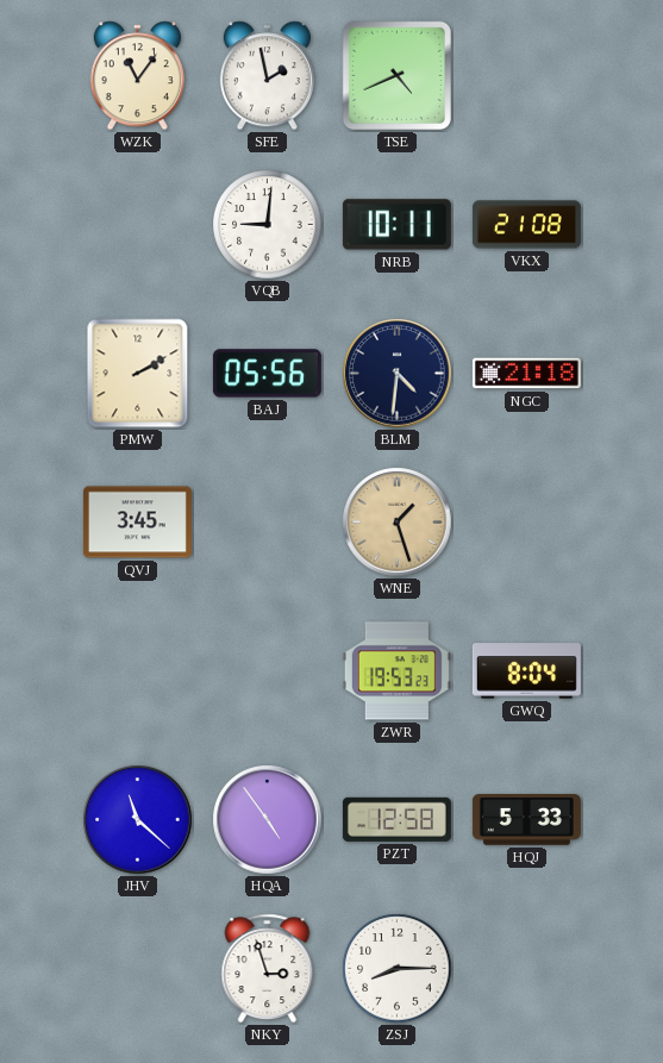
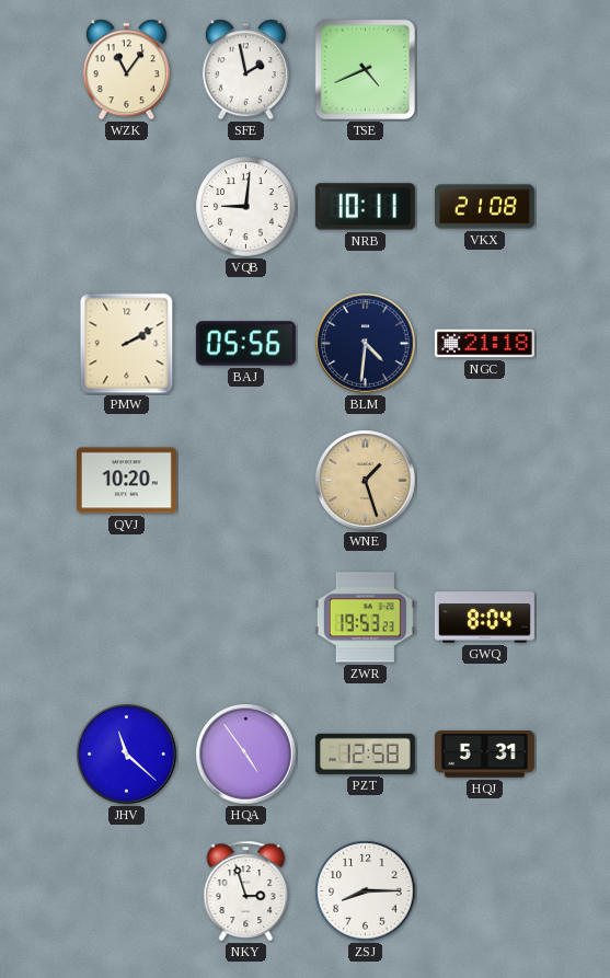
QVJ: 3:45 -> 10:20
HQJ: 5:33 -> 5:31
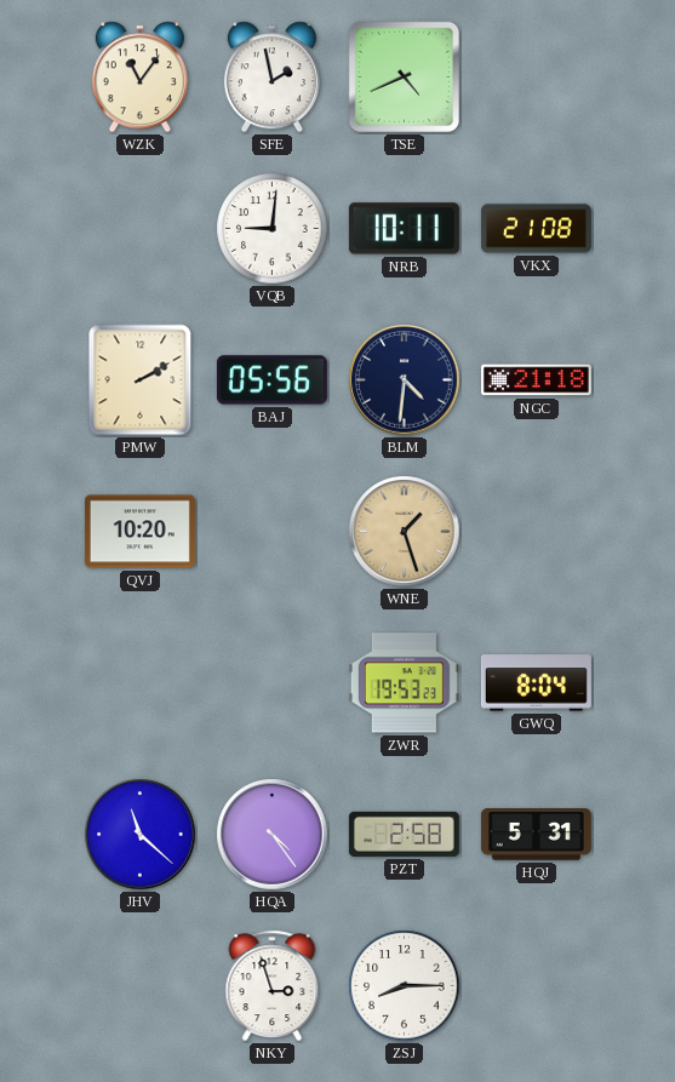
HQA: 4:54 -> 4:24
PZT: 12:58 -> 2:58
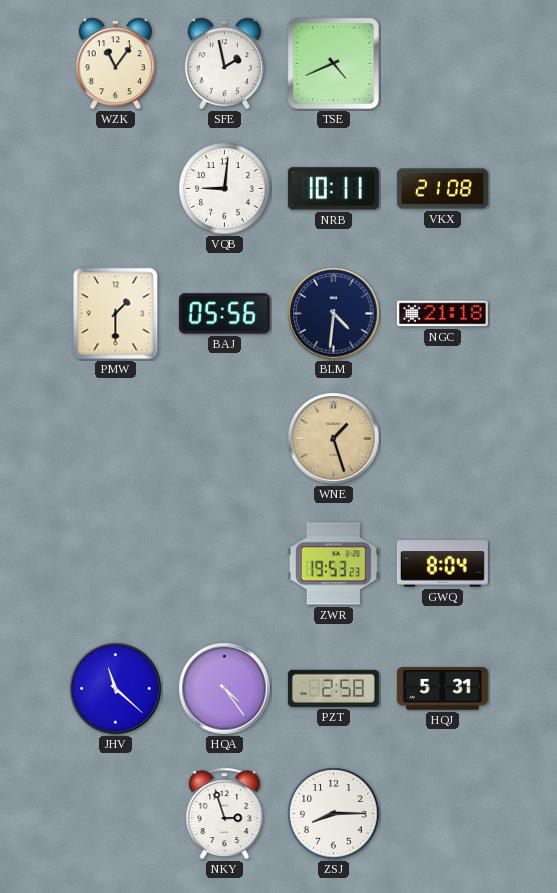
PMW: 2:10 -> 1:30
QVJ: 10:20 -> none
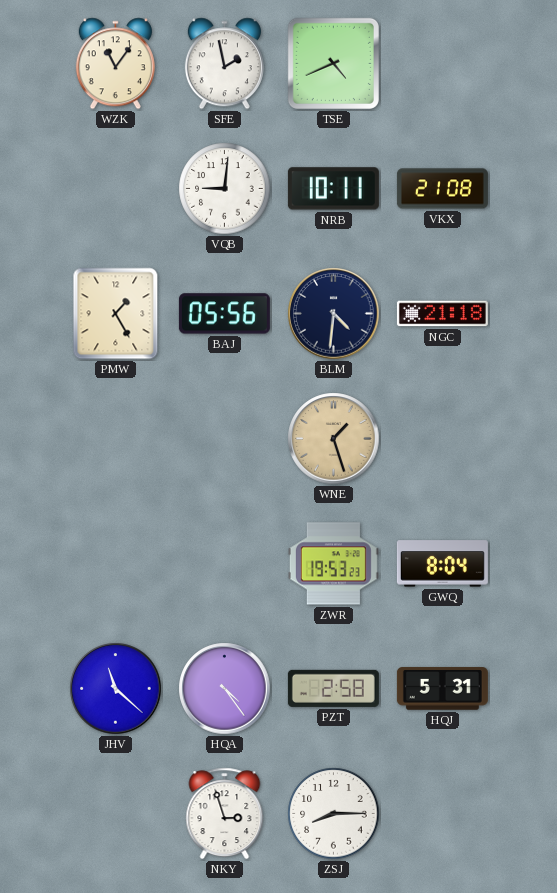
PMW: 1:30 -> 1:25
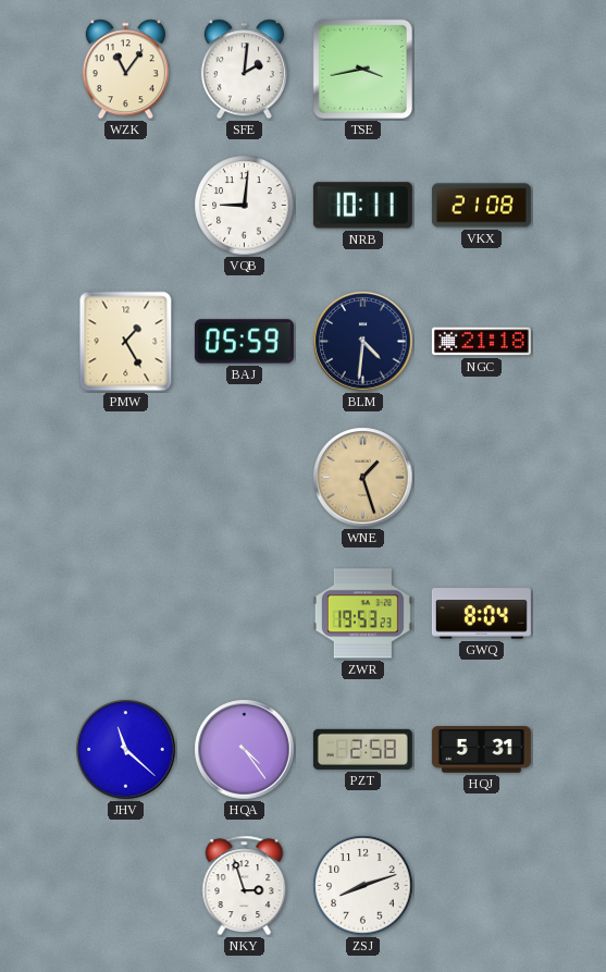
SFE: 1:58 -> 2:01
TSE: 4:41 -> 3:43
BAJ: 05:56 -> 05:59
ZSJ: 8:15 -> 8:12
